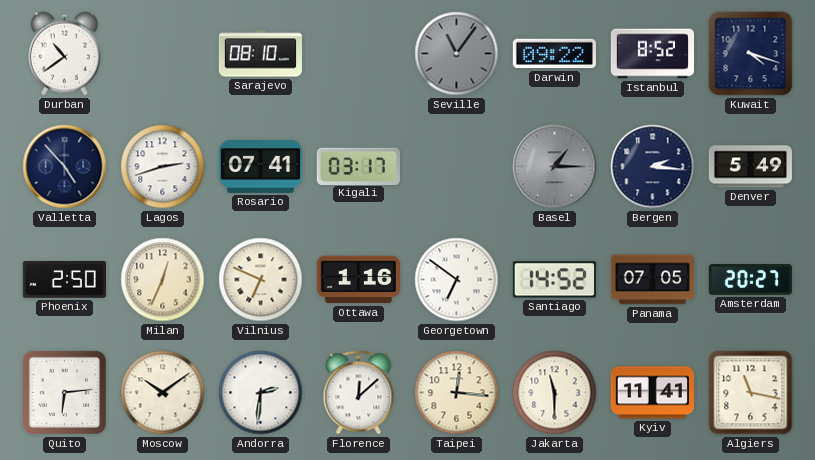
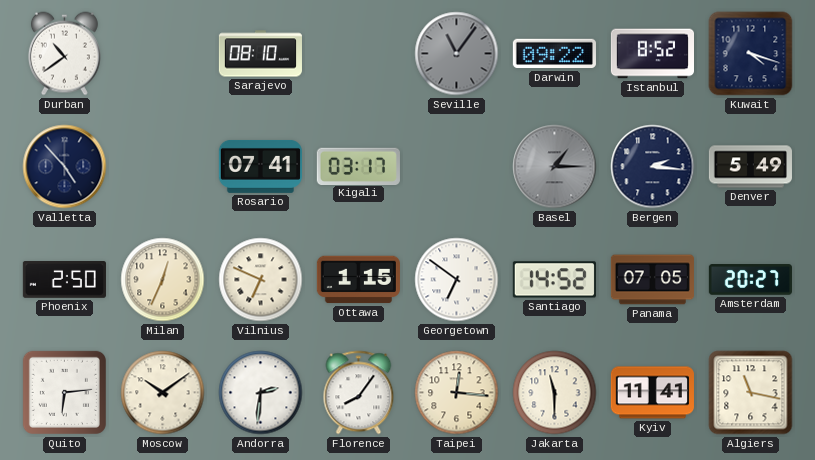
Lagos: 2:42 -> none
Ottawa: 1:16 -> 1:15
Florence: 12:08 -> 8:06
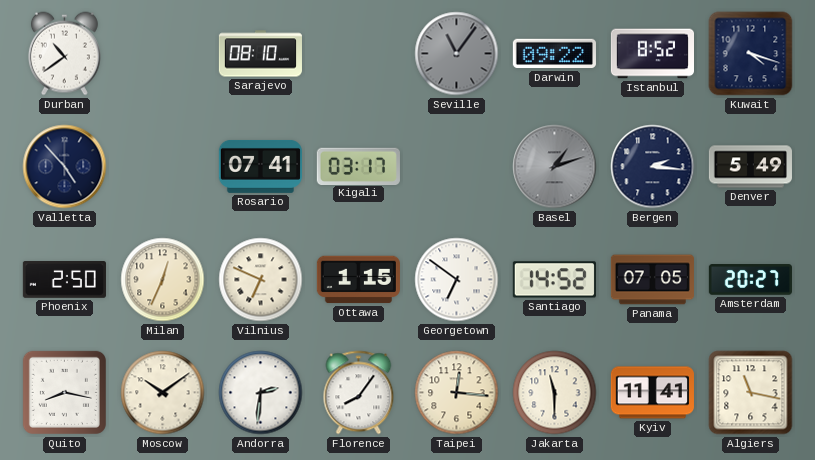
Basel: 1:15 -> 1:12
Quito: 6:14 -> 8:17
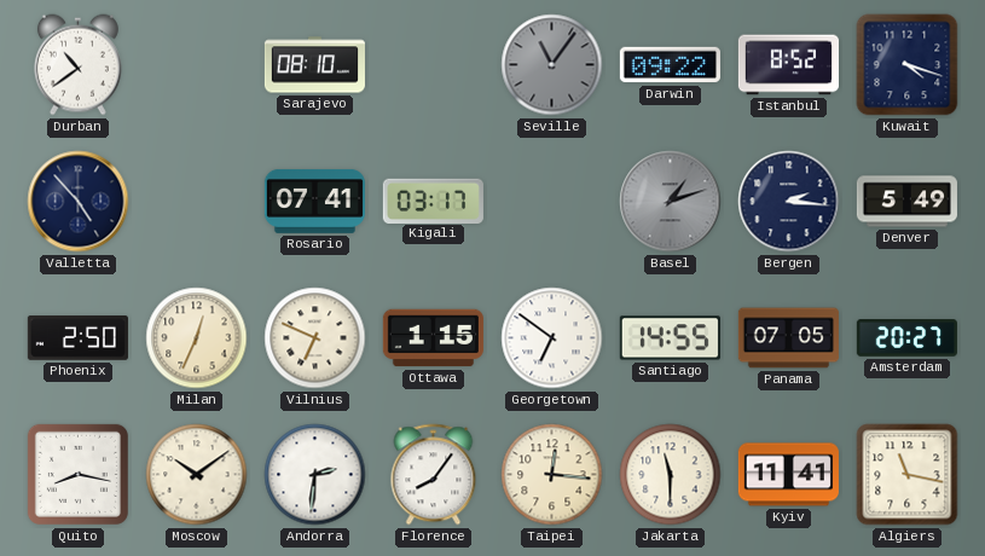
Santiago: 14:52 -> 14:55
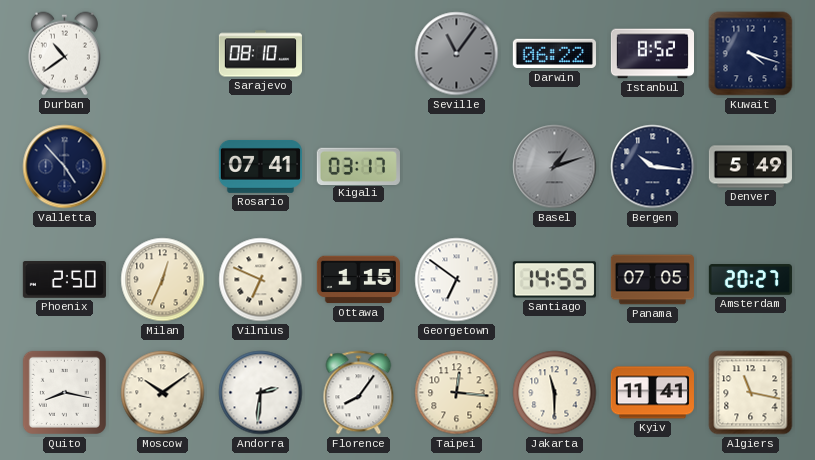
Darwin: 09:22 -> 06:22
Bergen: 2:16 -> 10:16
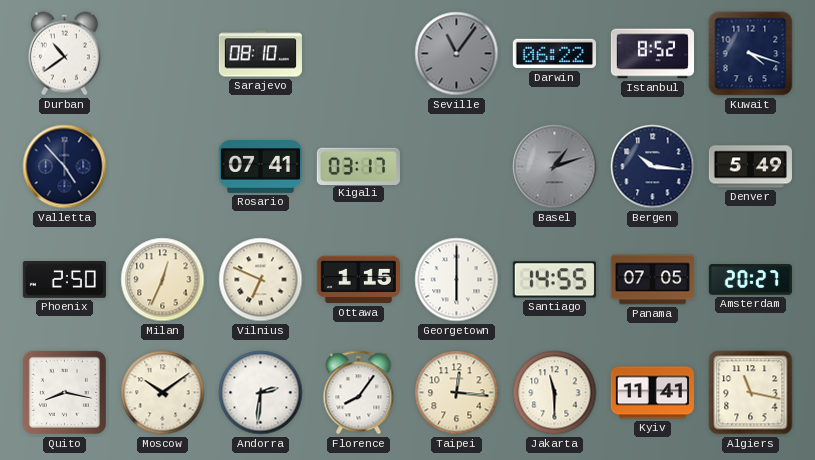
Georgetown: 6:51 -> 6:00
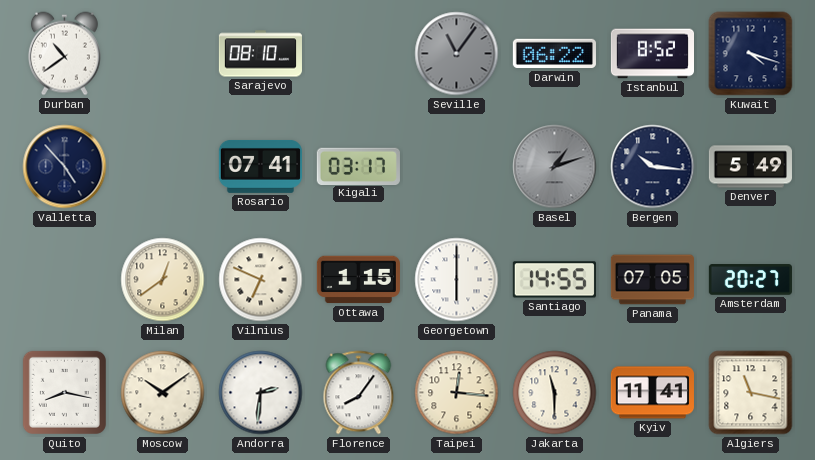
Phoenix: 2:50 -> none
Milan: 12:34 -> 12:39
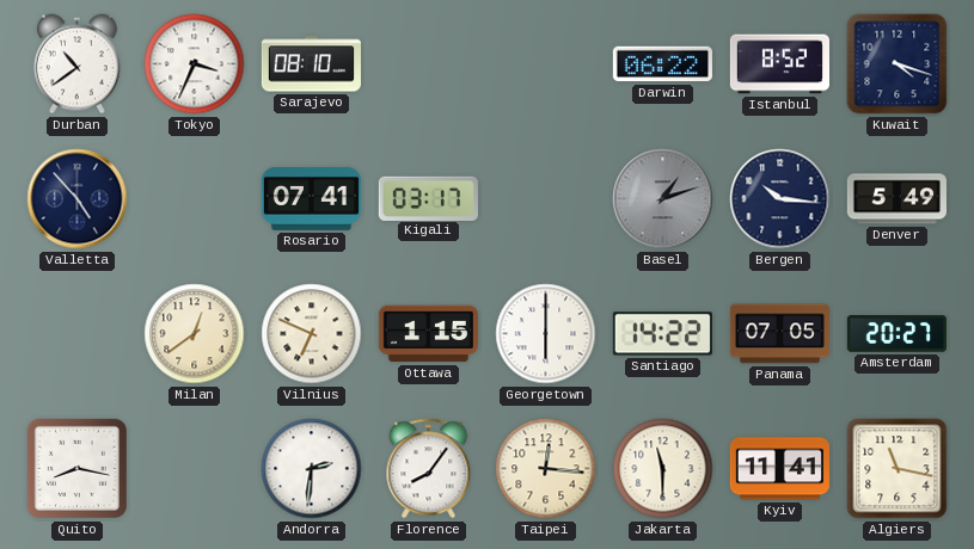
Tokyo: none -> 3:34
Seville: 11:06 -> none
Santiago: 14:55 -> 14:22
Moscow: 10:09 -> none
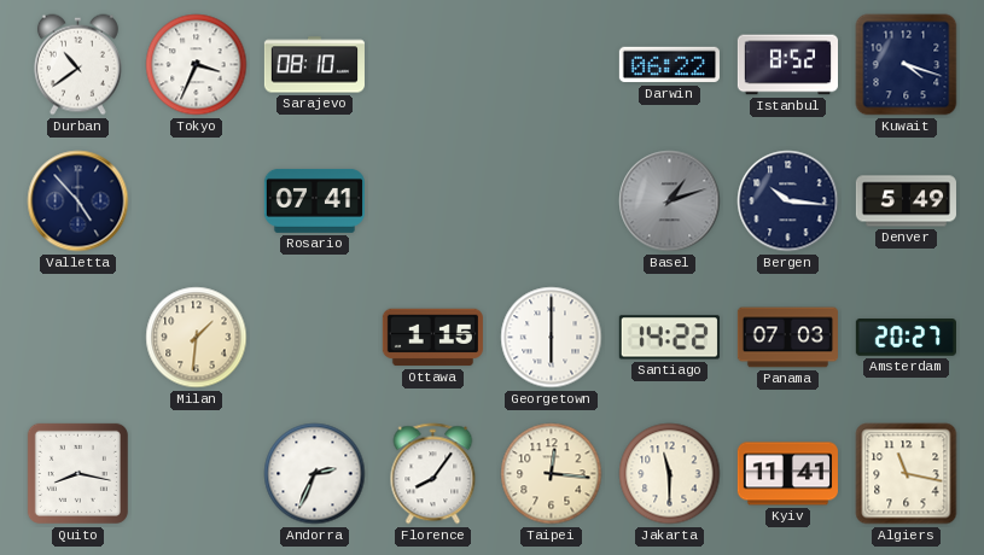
Kigali: 03:17 -> none
Milan: 12:39 -> 1:31
Vilnius: 6:49 -> none
Panama: 07:05 -> 07:03
Andorra: 2:31 -> 2:34
